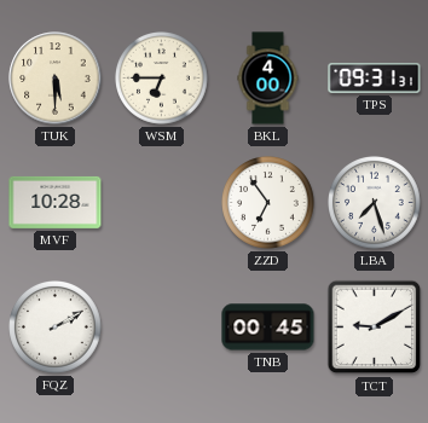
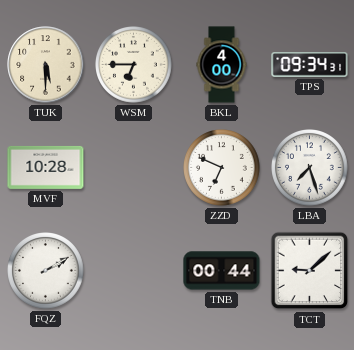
TPS: 09:31 -> 09:34
ZZD: 6:54 -> 6:49
TNB: 00:45 -> 00:44
TCT: 9:10 -> 9:08
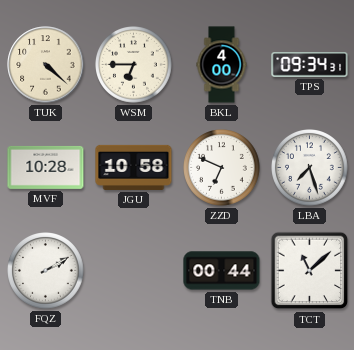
TUK: 5:30 -> 4:22
JGU: none -> 10:58
TCT: 9:08 -> 11:08
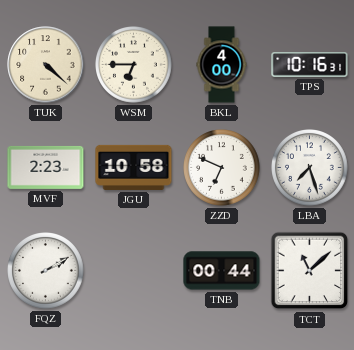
TPS: 09:34 -> 10:16
MVF: 10:28 -> 2:23
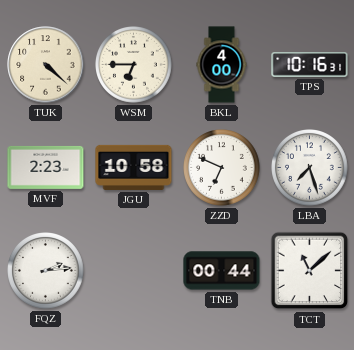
FQZ: 2:10 -> 2:14
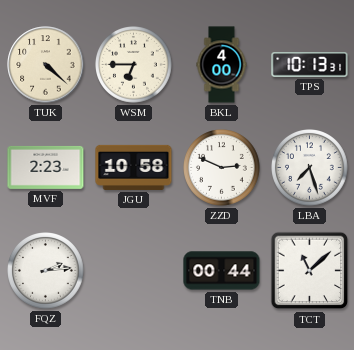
TPS: 10:16 -> 10:13
ZZD: 6:49 -> 2:49
